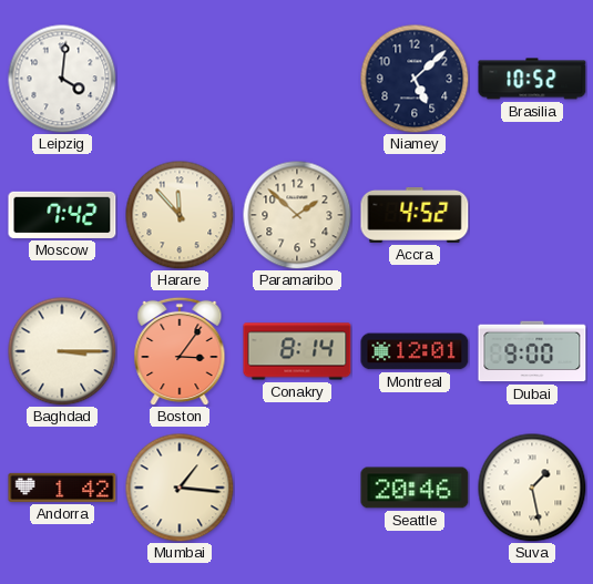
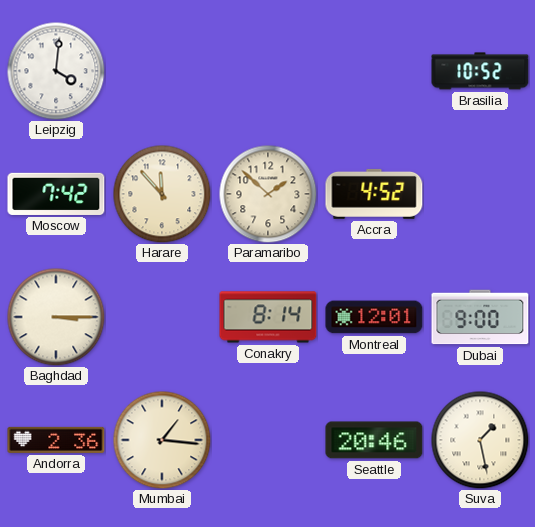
Niamey: 5:08 -> none
Boston: 3:06 -> none
Andorra: 1:42 -> 2:36
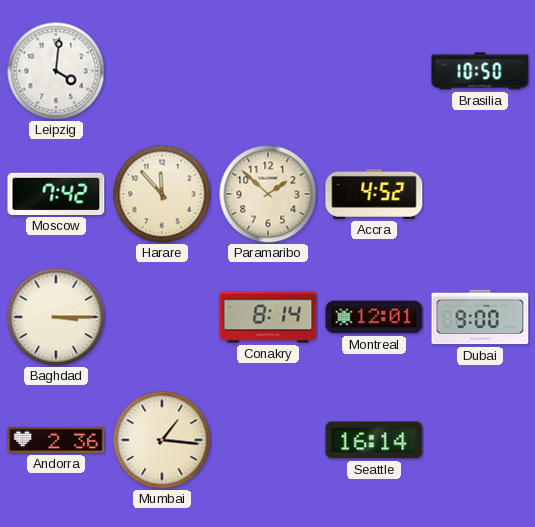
Brasilia: 10:52 -> 10:50
Seattle: 20:46 -> 16:14
Suva: 1:28 -> none
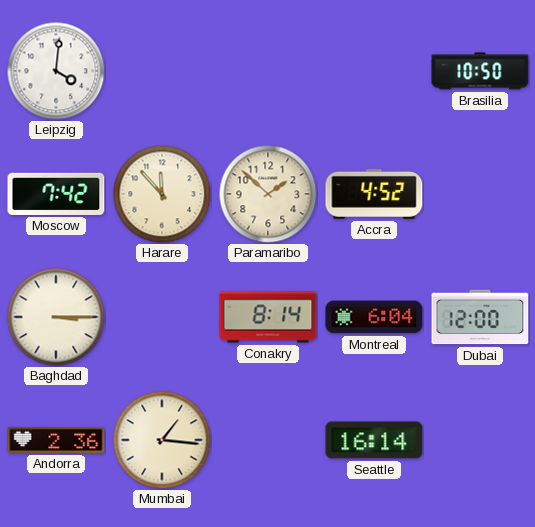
Montreal: 12:01 -> 6:04
Dubai: 9:00 -> 12:00
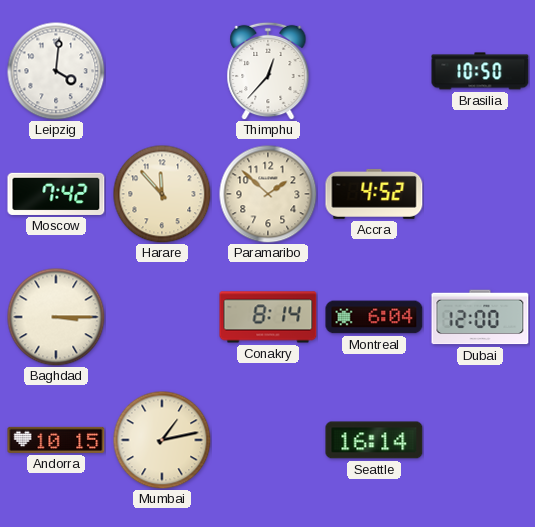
Thimphu: none -> 12:37
Andorra: 2:36 -> 10:15
Mumbai: 1:16 -> 1:13
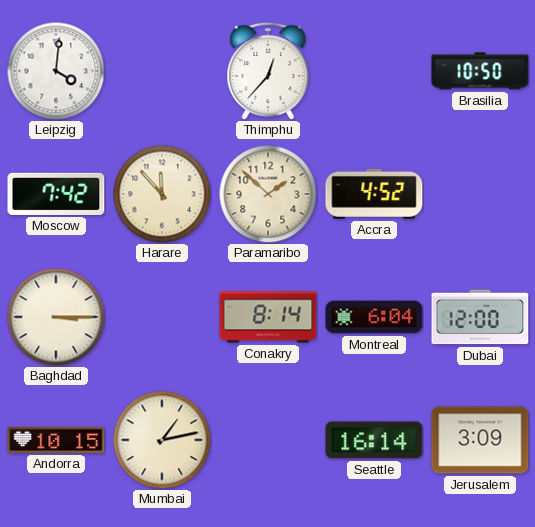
Jerusalem: none -> 3:09
